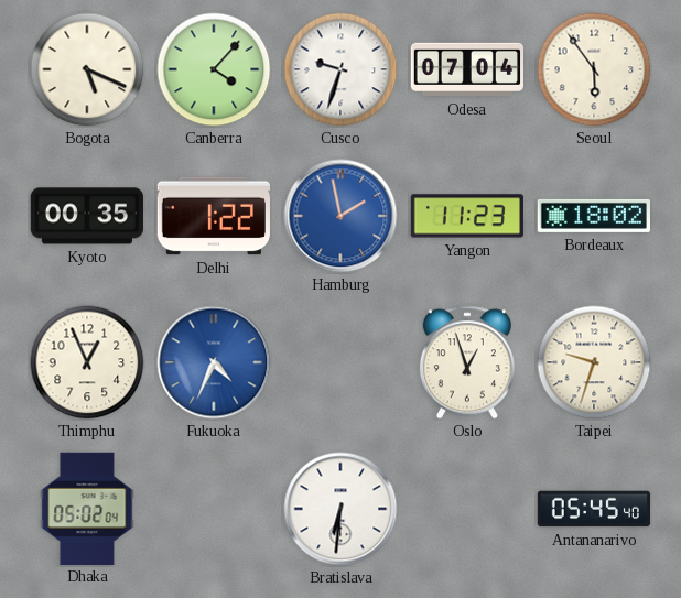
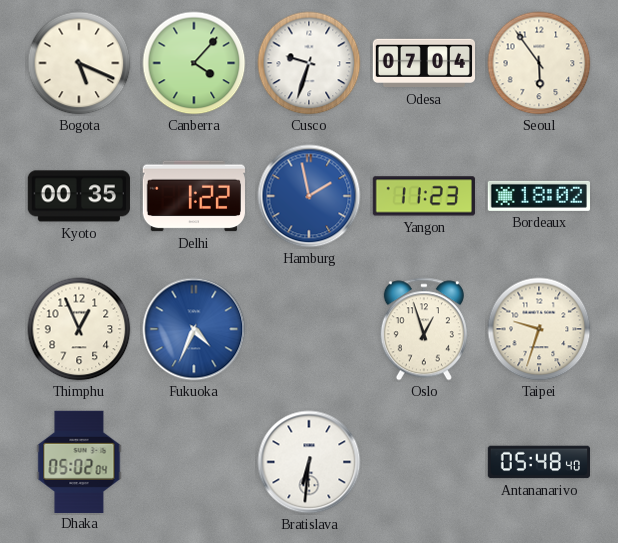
Antananarivo: 05:45 -> 05:48
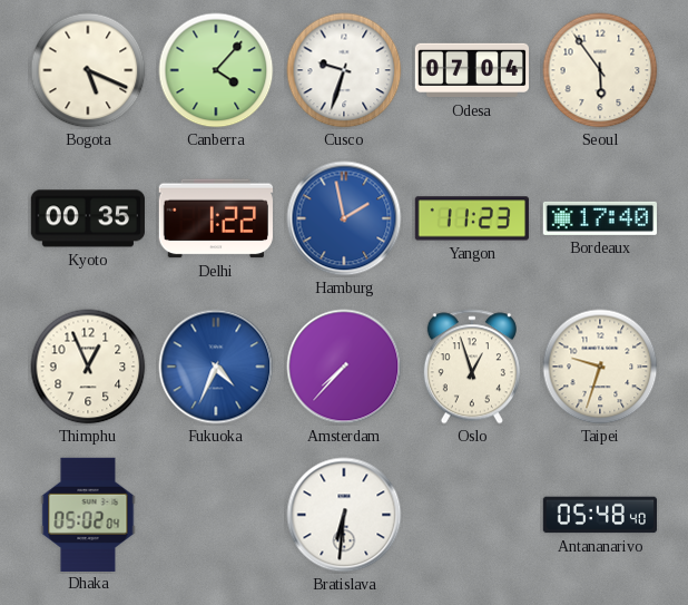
Bordeaux: 18:02 -> 17:40
Amsterdam: none -> 7:37
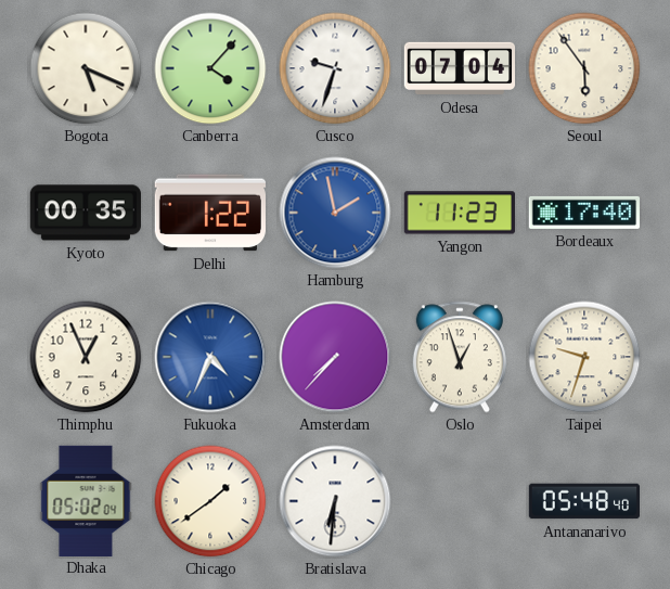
Chicago: none -> 1:39
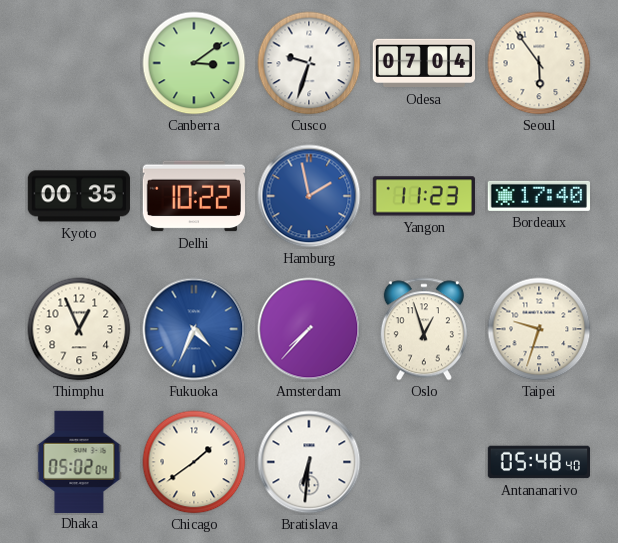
Bogota: 5:19 -> none
Canberra: 4:07 -> 3:09
Delhi: 1:22 -> 10:22
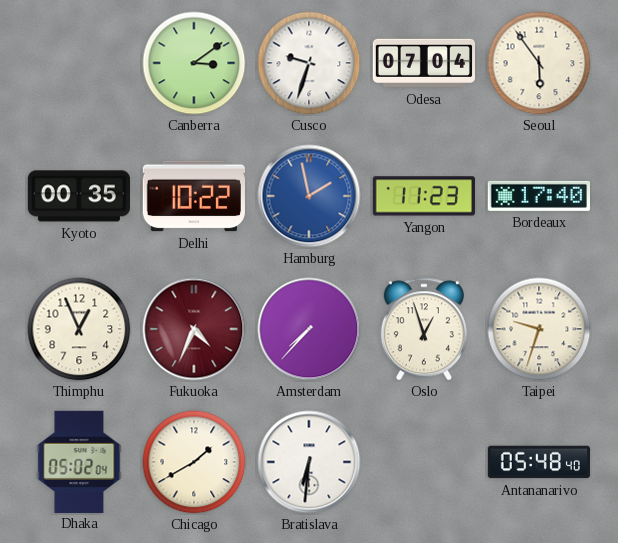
Fukuoka dial: blue -> burgundy
Chicago: 1:39 -> 1:40
